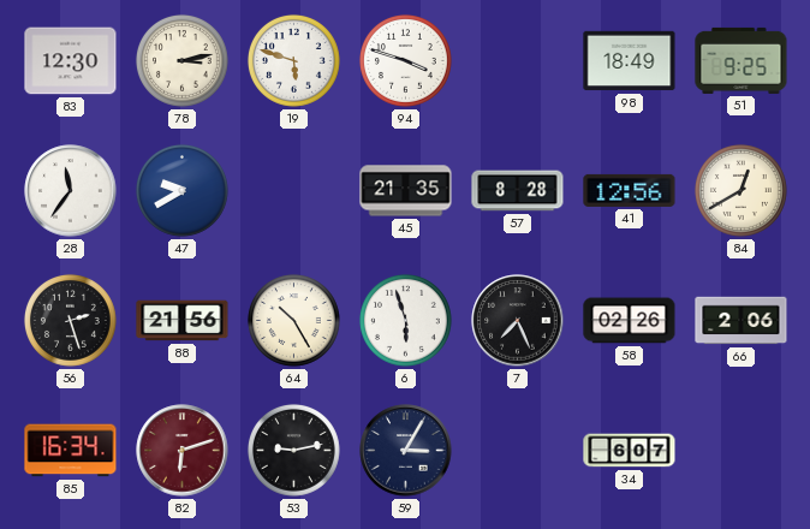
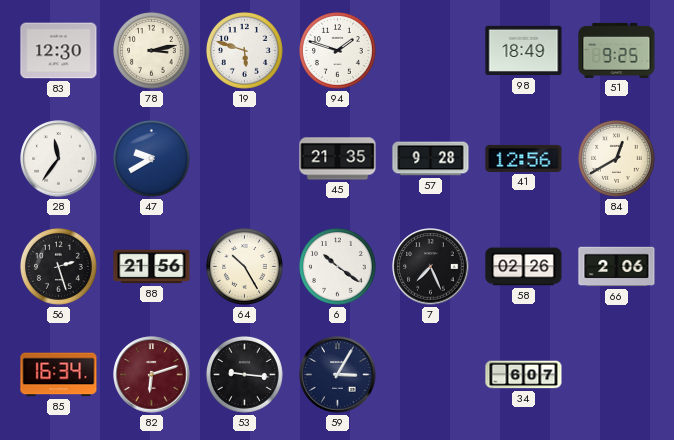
94: 3:48 -> 1:48
57: 8:28 -> 9:28
6: 5:57 -> 10:21
53: 9:13 -> 9:16
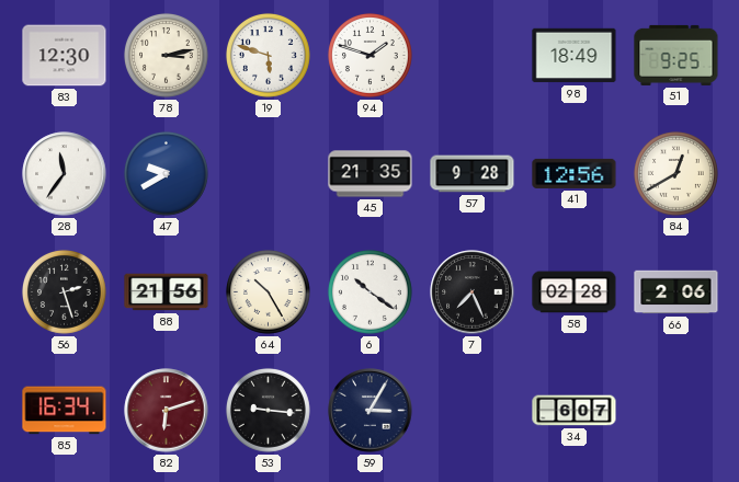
58: 02:26 -> 02:28
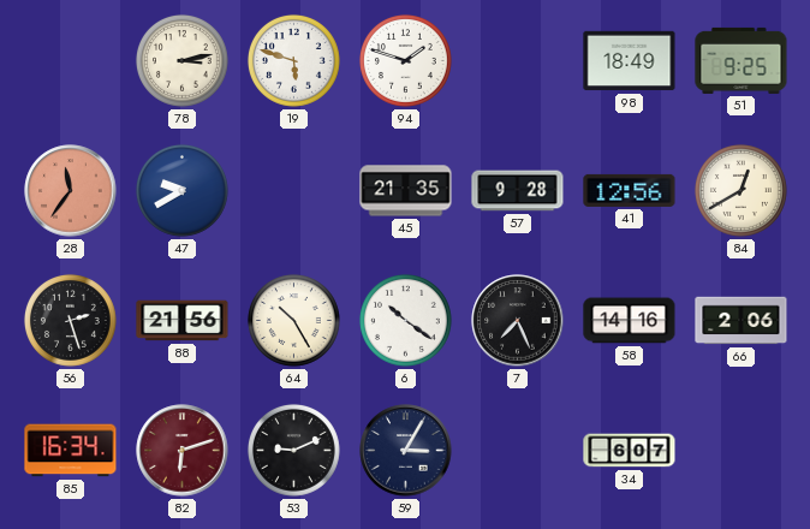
83: 12:30 -> none
28 dial: white -> salmon
58: 02:28 -> 14:16
53: 9:16 -> 9:11
